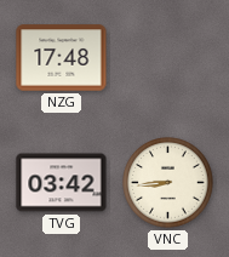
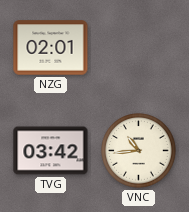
NZG: 17:48 -> 02:01
VNC: 8:44 -> 10:44
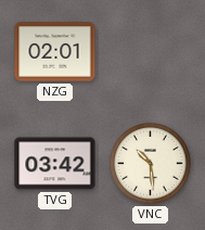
VNC: 10:44 -> 10:29
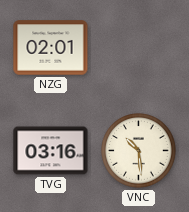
TVG: 03:42 -> 03:16
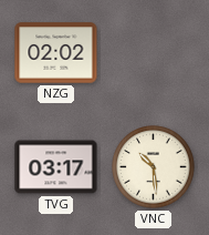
NZG: 02:01 -> 02:02
TVG: 03:16 -> 03:17
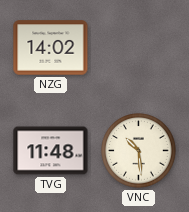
NZG: 02:02 -> 14:02
TVG: 03:17 -> 11:48
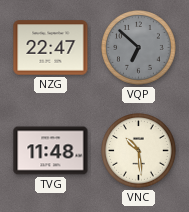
NZG: 14:02 -> 22:47
VQP: none -> 6:52
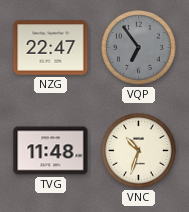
VQP: 6:52 -> 6:54
VNC: 10:29 -> 10:33
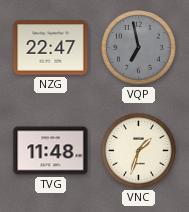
VQP: 6:54 -> 6:58
VNC: 10:33 -> 1:33
